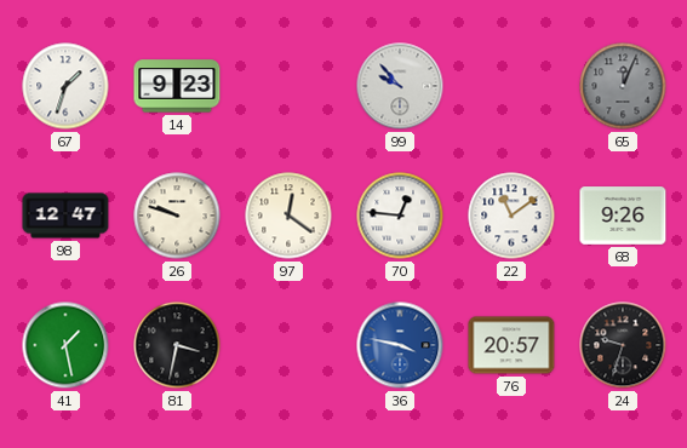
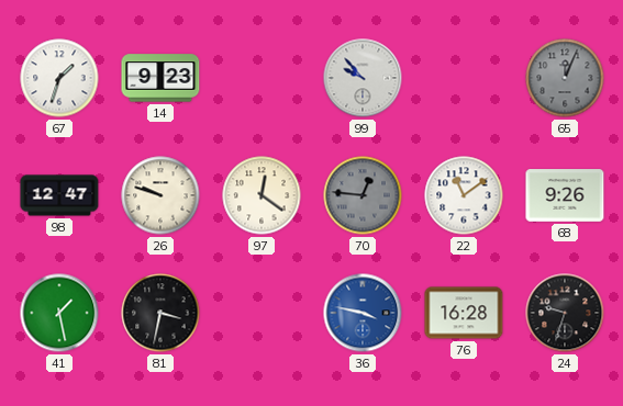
70 dial: white -> grey
76: 20:57 -> 16:28
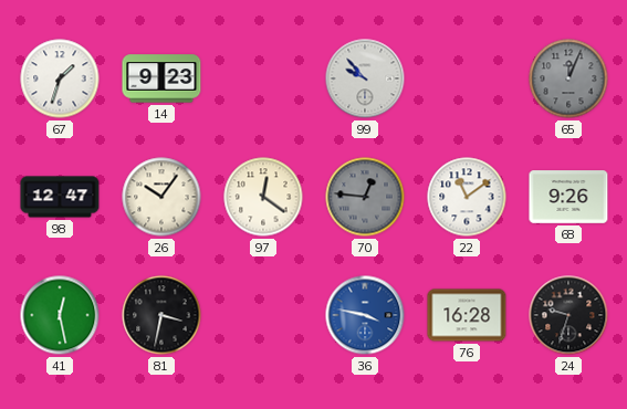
26: 9:48 -> 10:06
41: 1:28 -> 12:28
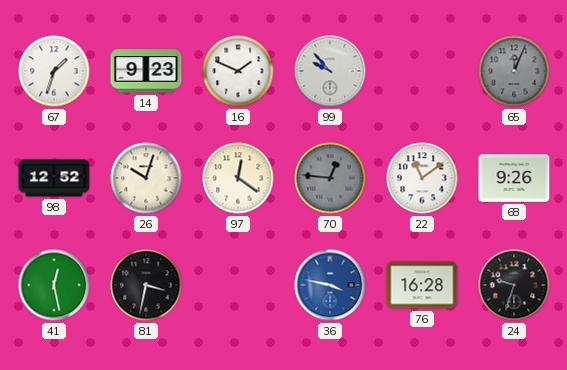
16: none -> 1:49
98: 12:47 -> 12:52
26: 10:06 -> 10:03
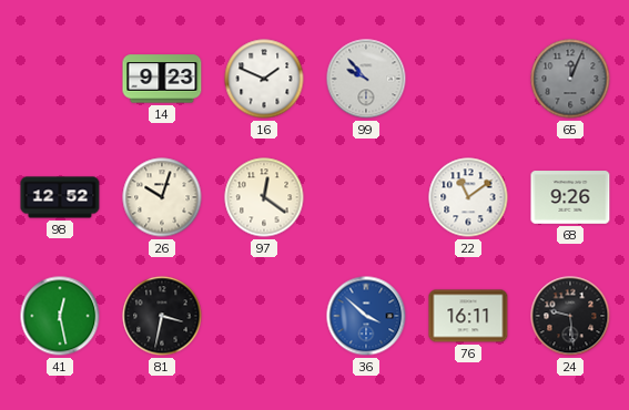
67: 1:33 -> none
70: 12:46 -> none
36: 3:47 -> 3:52
76: 16:28 -> 16:11
24: 9:33 -> 9:29
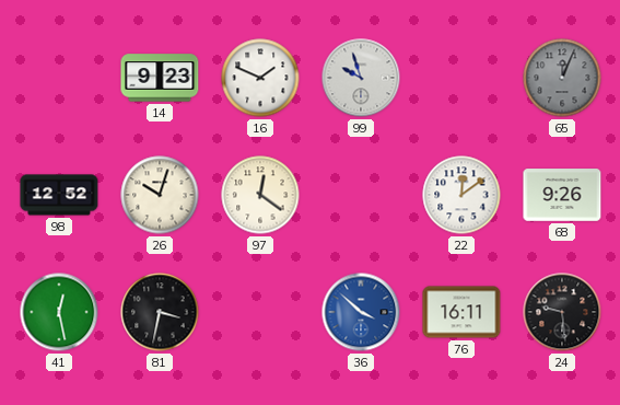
99: 9:53 -> 9:57
22: 11:09 -> 12:09
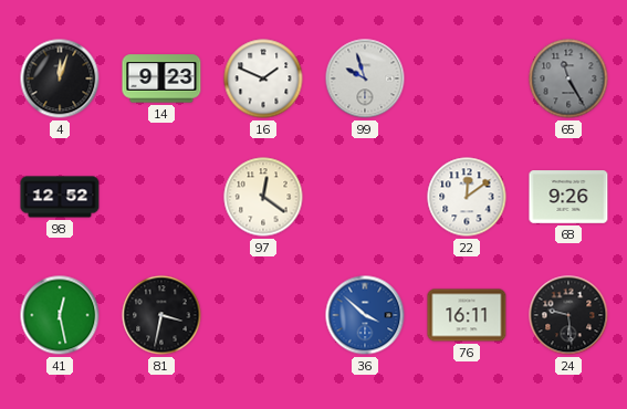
4: none -> 12:03
65: 12:04 -> 11:25
26: 10:03 -> none
